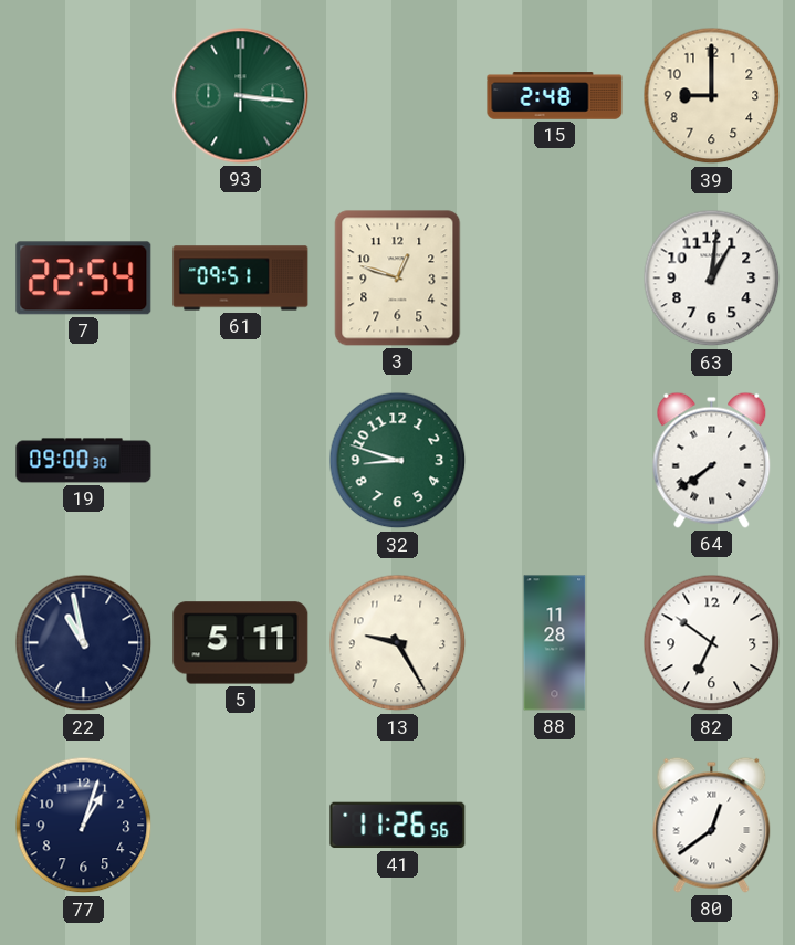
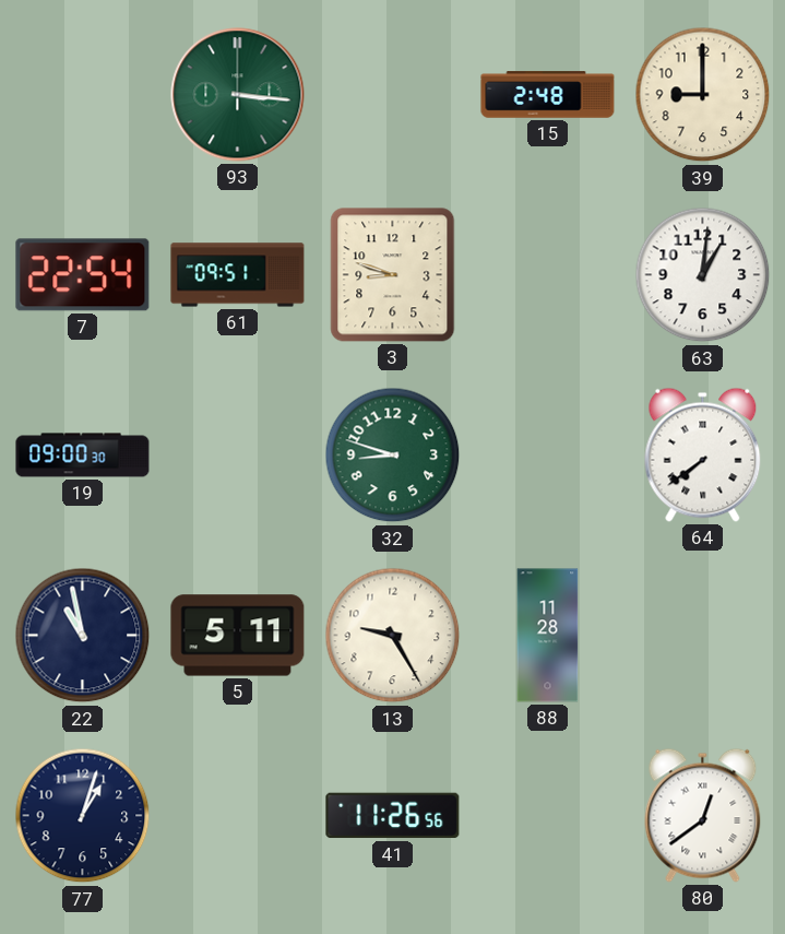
3: 12:48 -> 8:48
82: 6:51 -> none
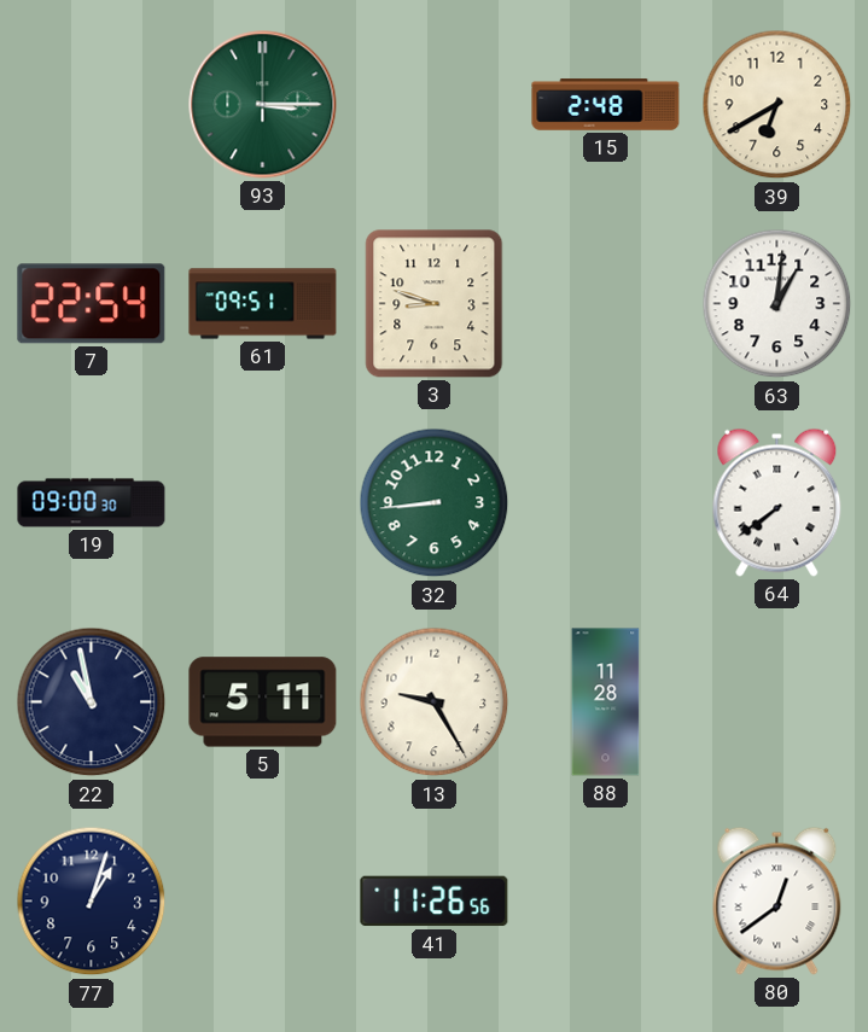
93: 3:16 -> 3:15
39: 9:00 -> 6:40
32: 8:48 -> 8:44
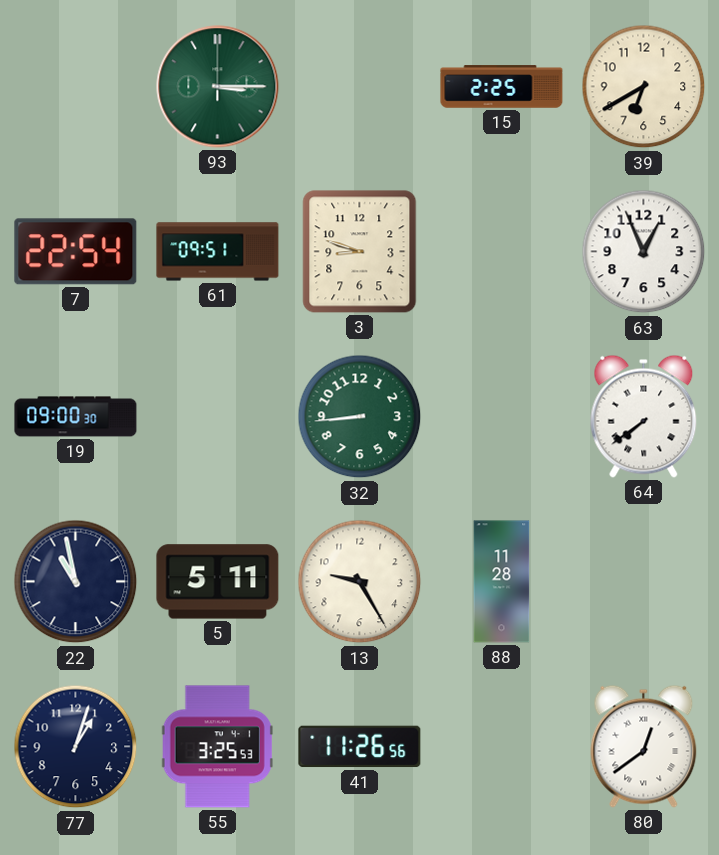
15: 2:48 -> 2:25
63: 1:01 -> 12:56
55: none -> 3:25
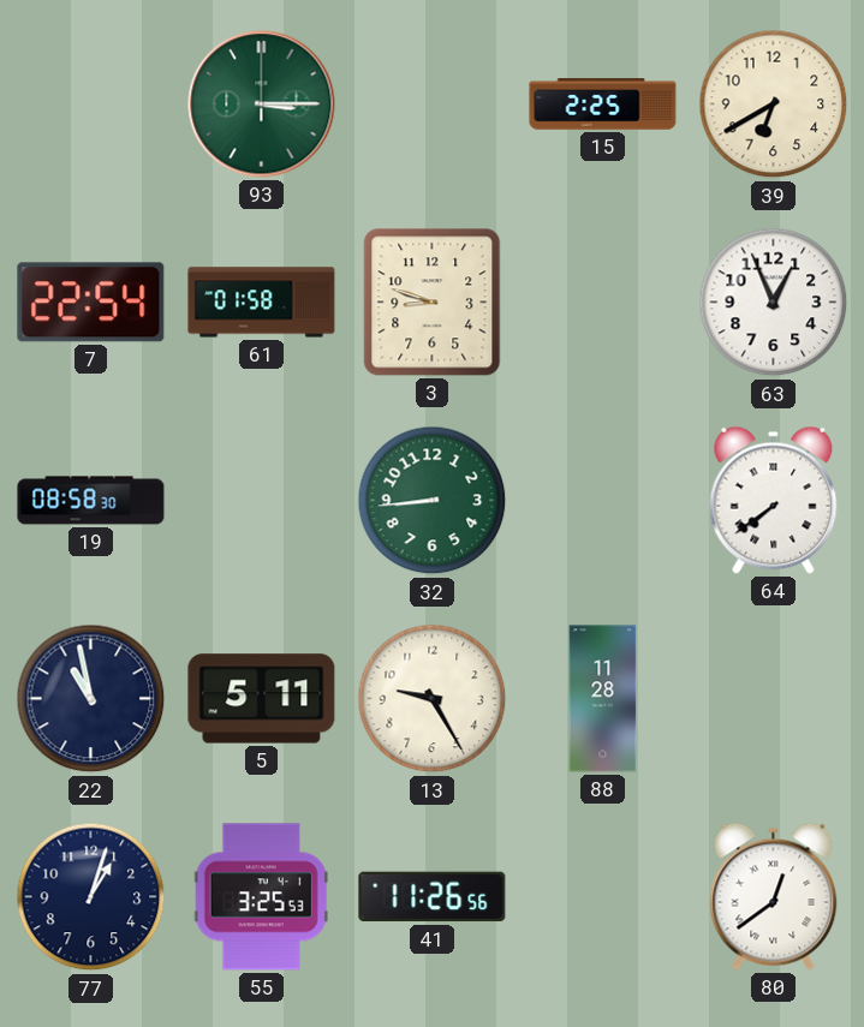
61: 09:51 -> 01:58
19: 09:00 -> 08:58
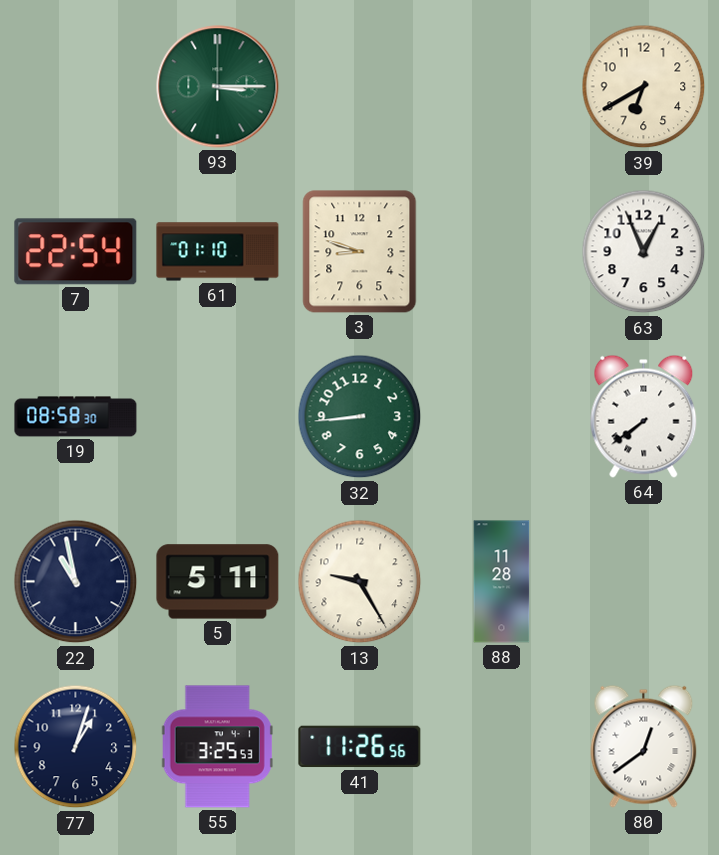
15: 2:25 -> none
61: 01:58 -> 01:10
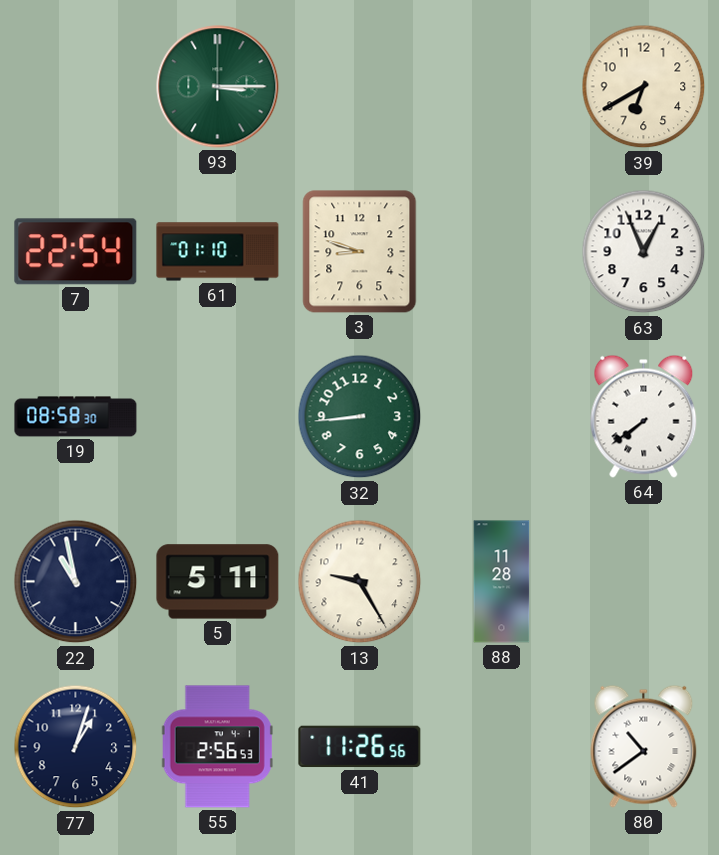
55: 3:25 -> 2:56
80: 12:39 -> 10:39
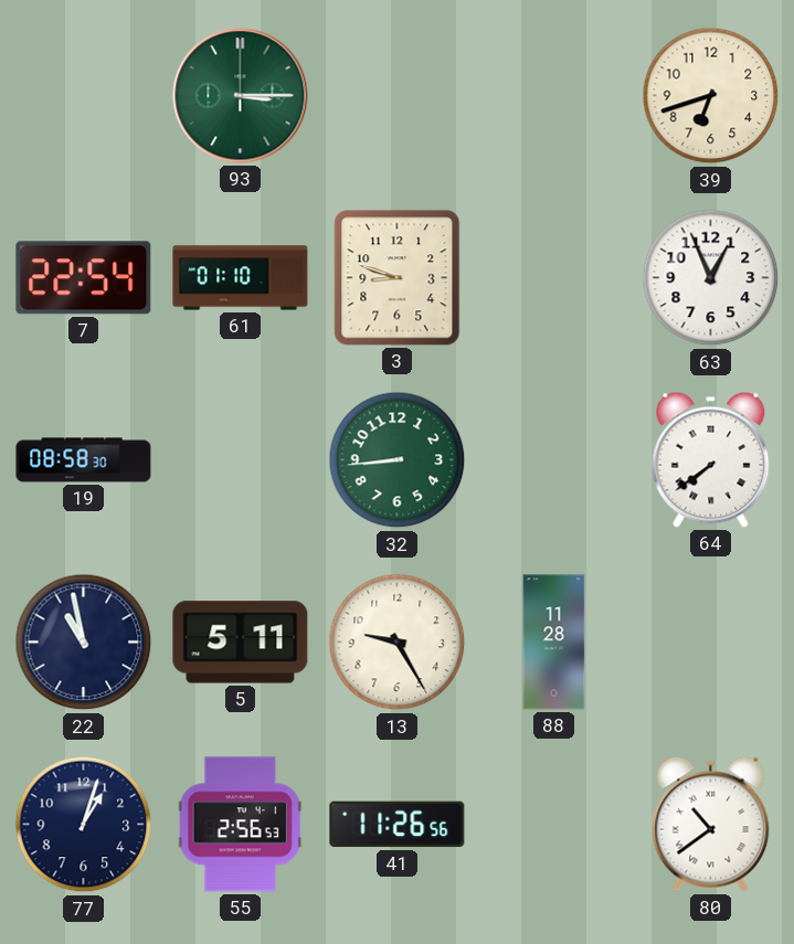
39: 6:40 -> 6:42
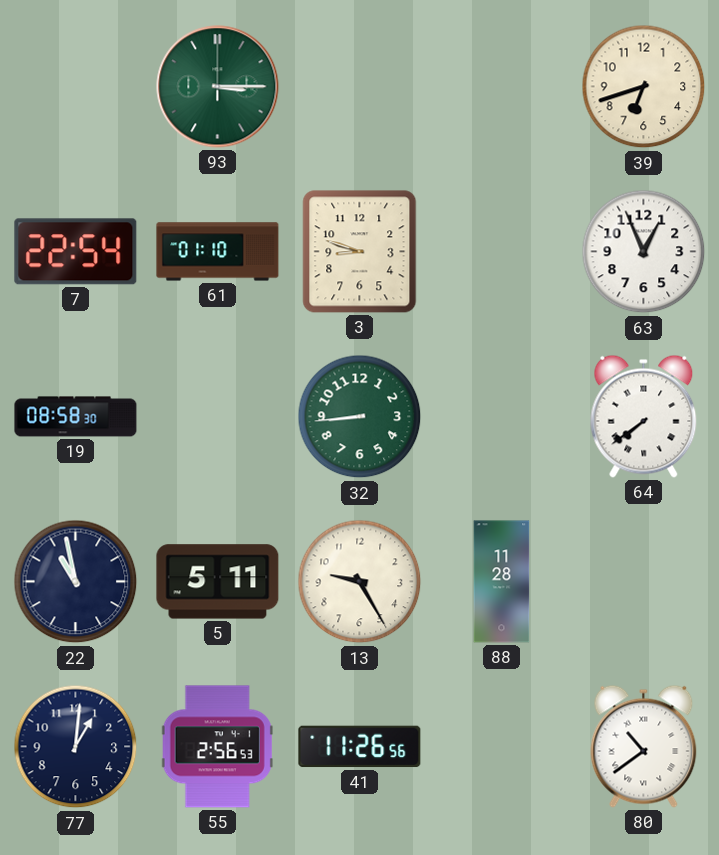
77: 1:03 -> 1:01
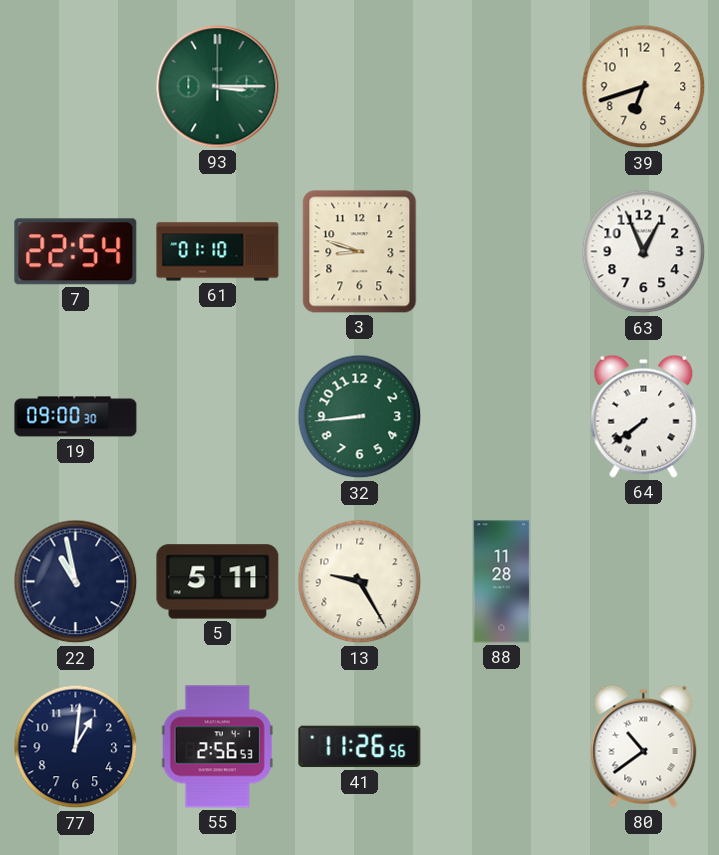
19: 08:58 -> 09:00
